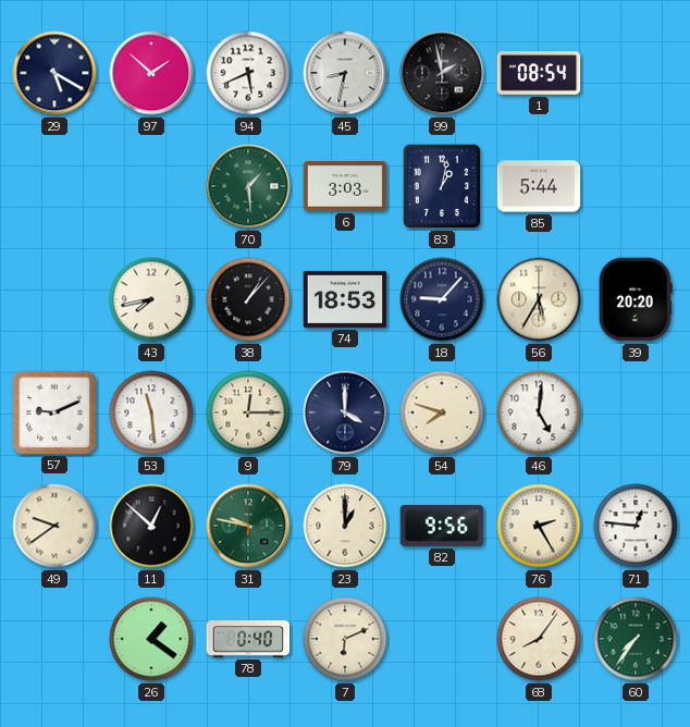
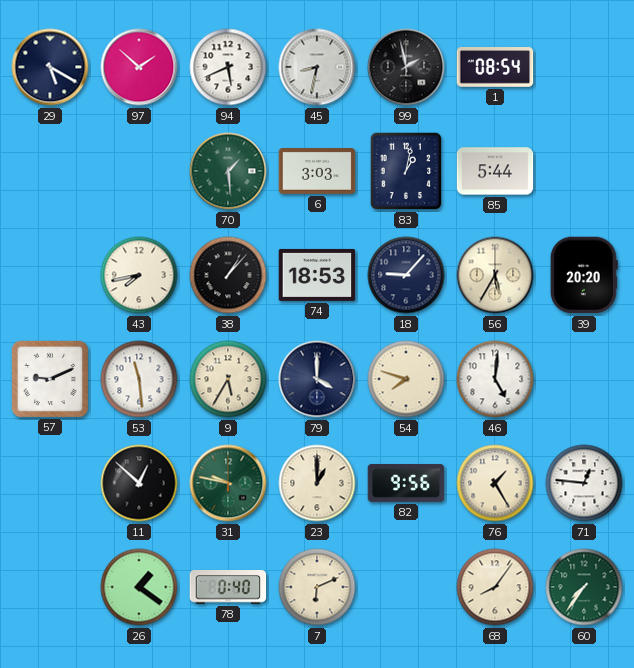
9: 12:15 -> 5:35
49: 9:39 -> none
76: 2:25 -> 1:25
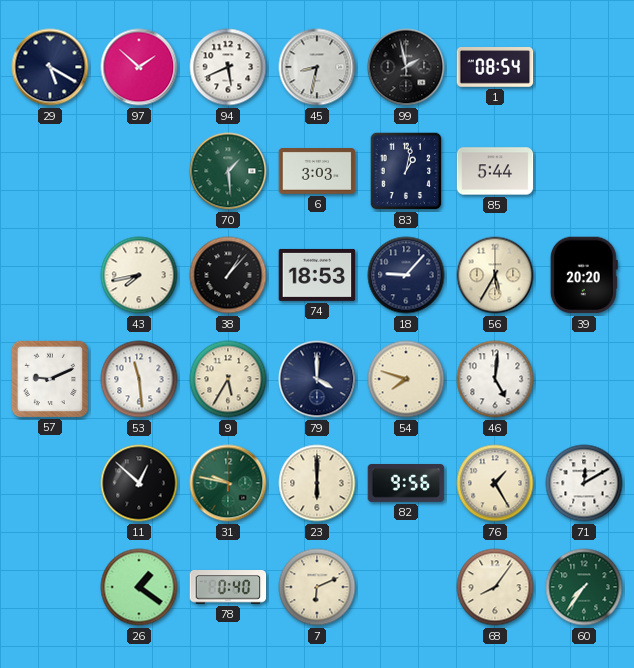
23: 1:00 -> 6:00
71: 12:46 -> 12:10
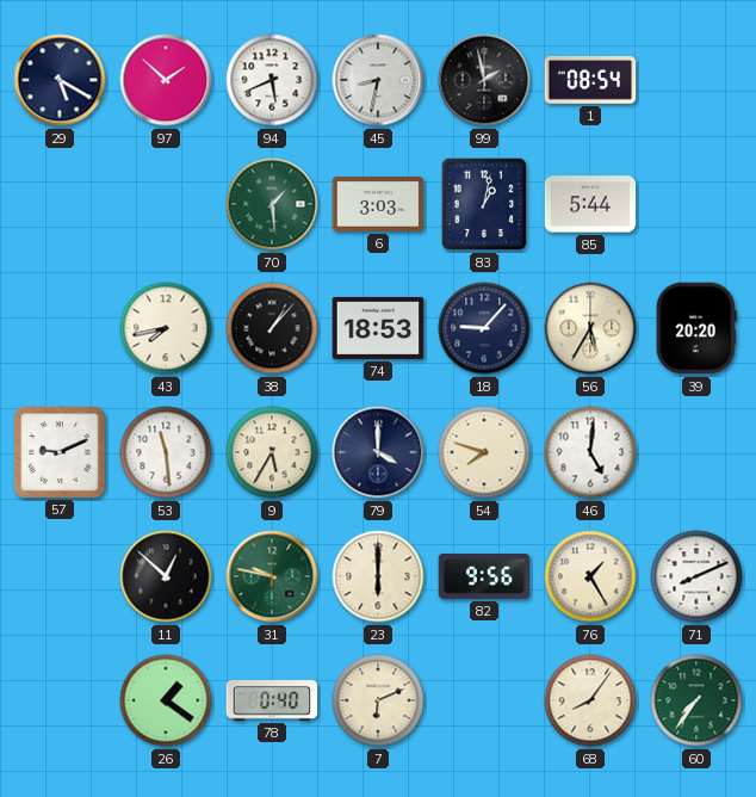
71: 12:10 -> 8:11
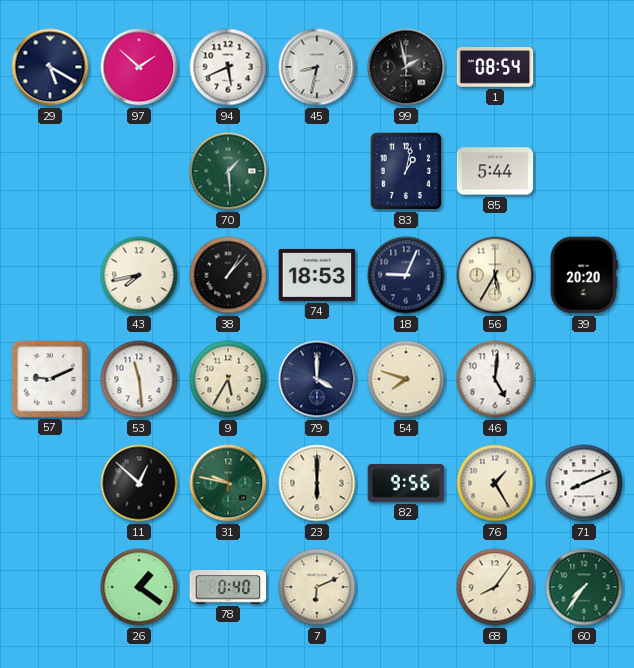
6: 3:03 -> none
18: 9:07 -> 9:04
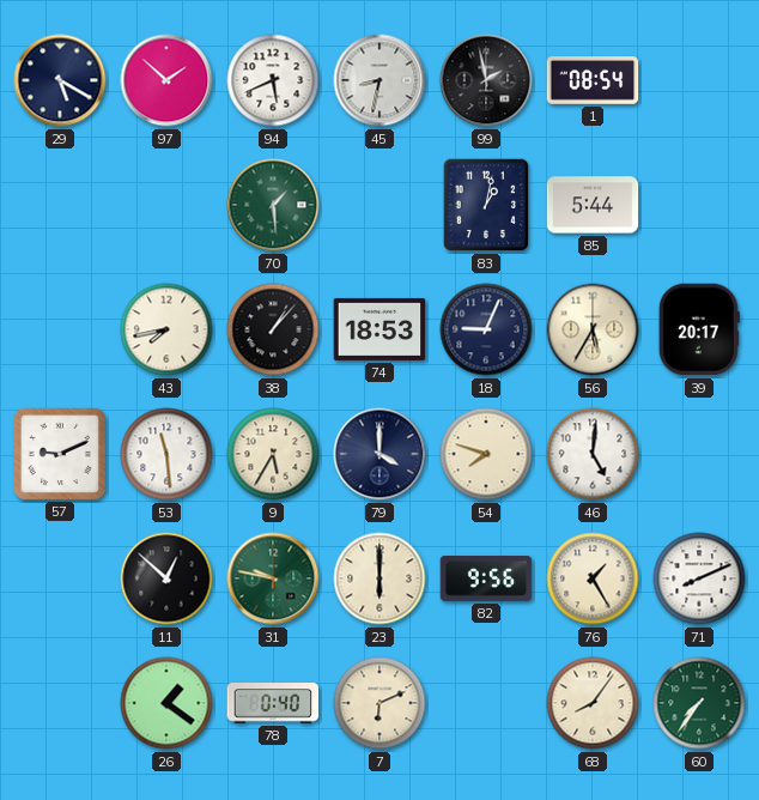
39: 20:20 -> 20:17
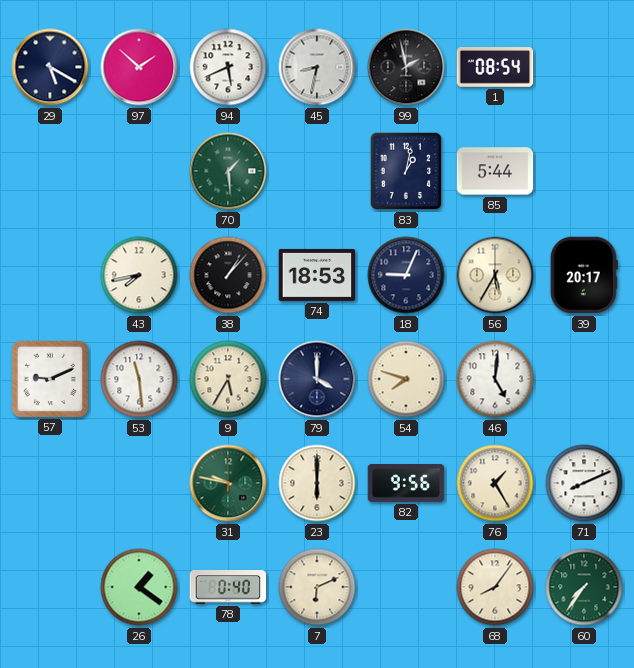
11: 12:52 -> none
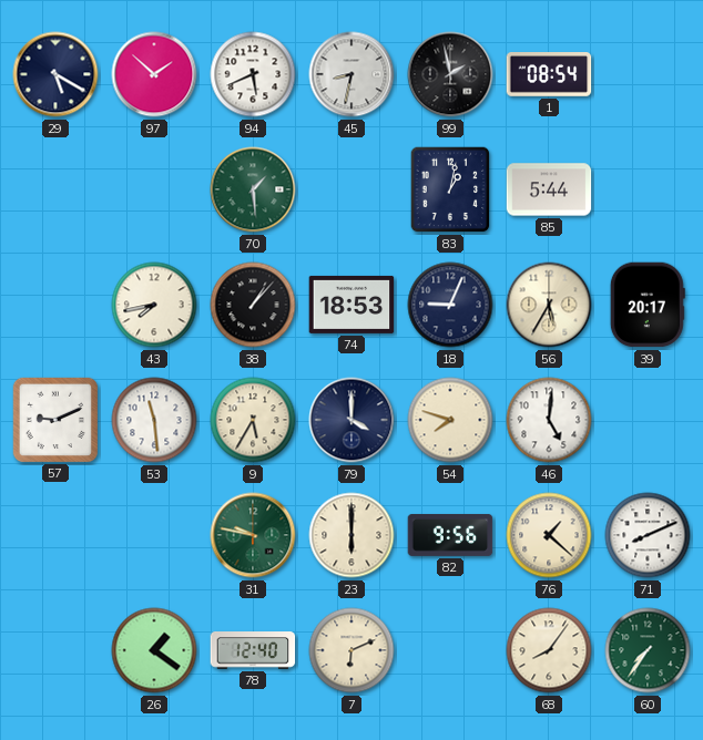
76: 1:25 -> 1:22
78: 0:40 -> 12:40
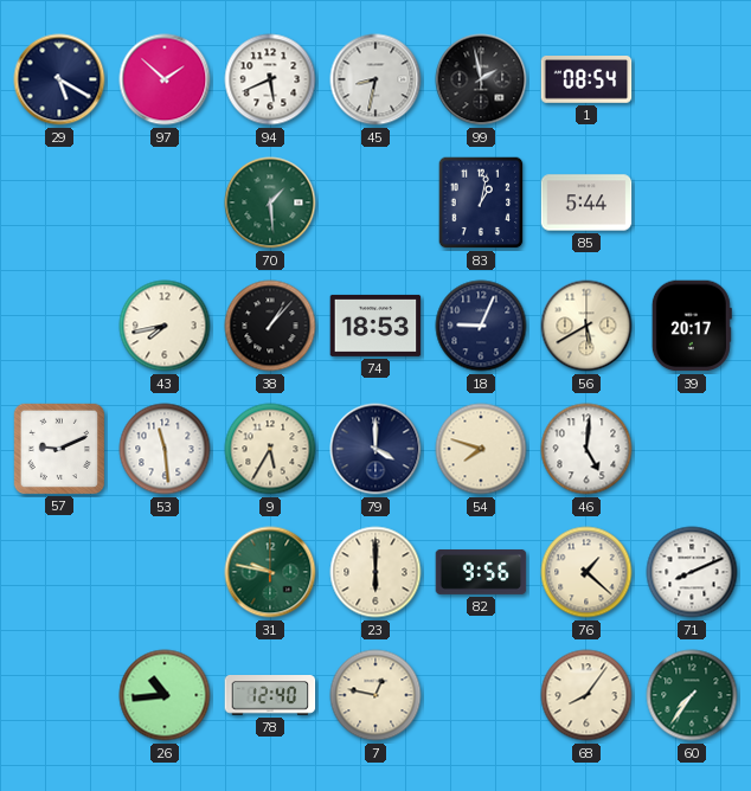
56: 5:35 -> 5:40
26: 1:21 -> 10:44
7: 6:11 -> 12:47
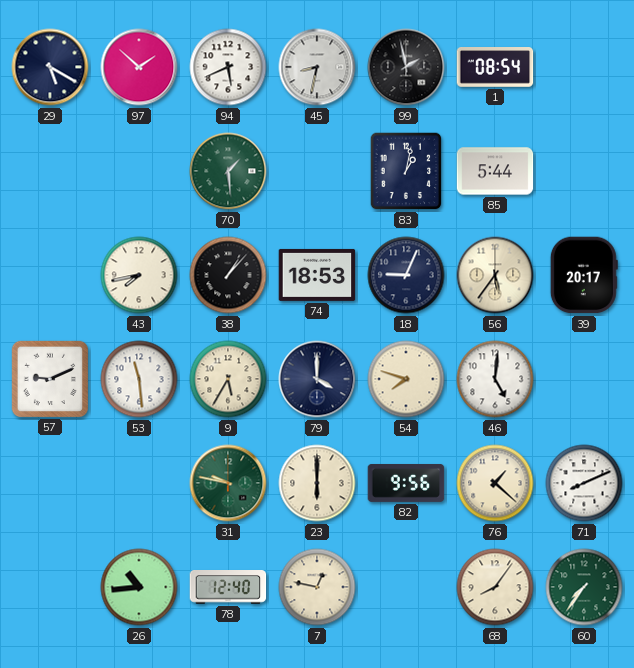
56: 5:40 -> 5:36
